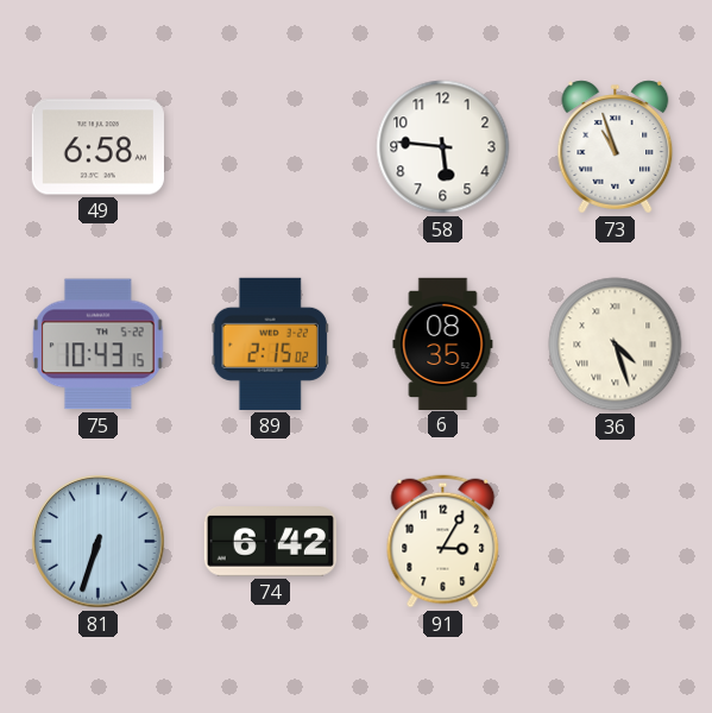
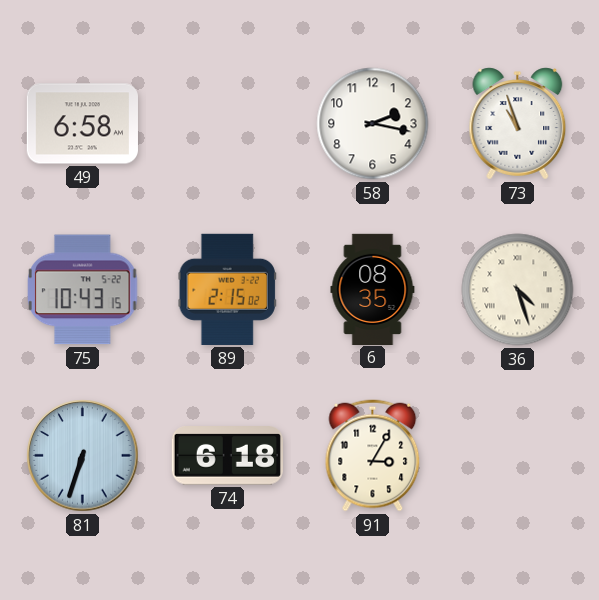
58: 5:46 -> 2:17
74: 6:42 -> 6:18
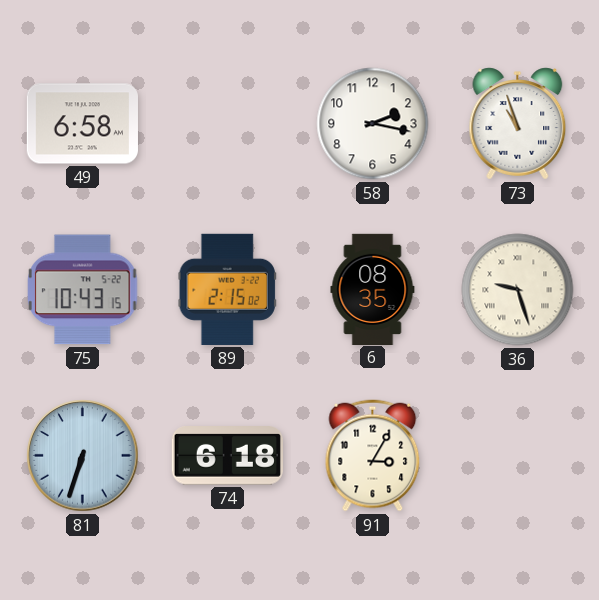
36: 4:27 -> 9:27
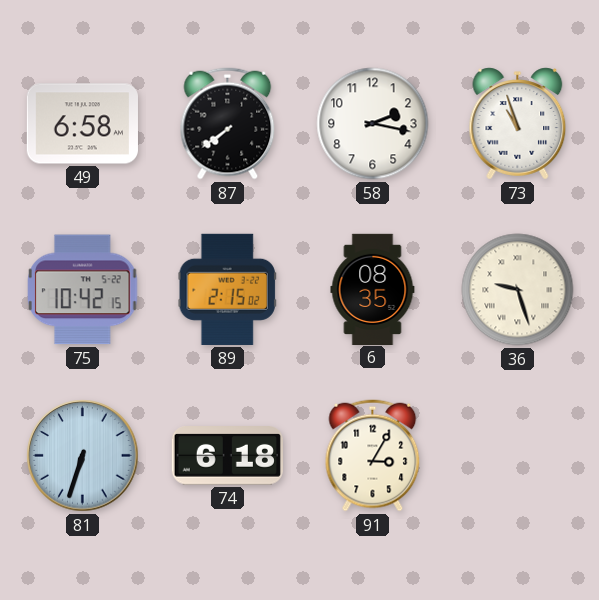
87: none -> 7:39
75: 10:43 -> 10:42
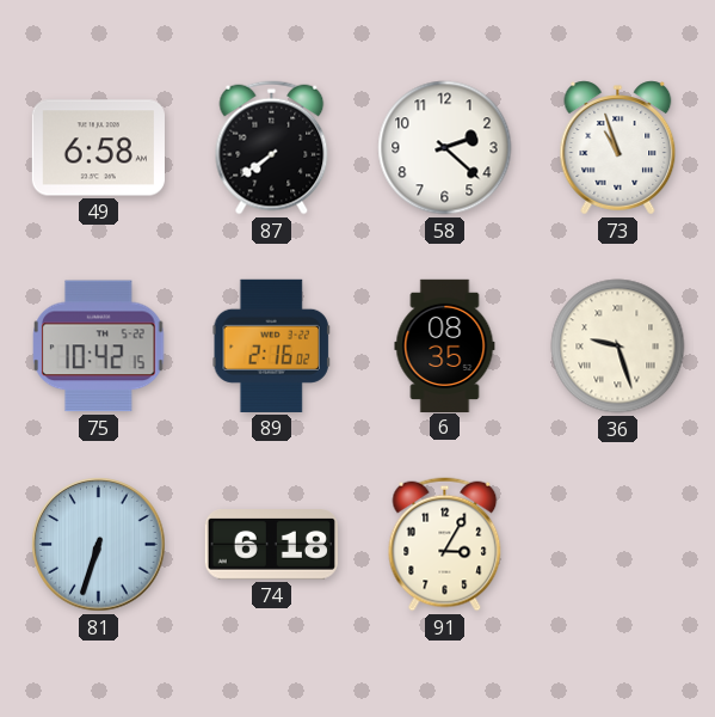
58: 2:17 -> 2:22
89: 2:15 -> 2:16
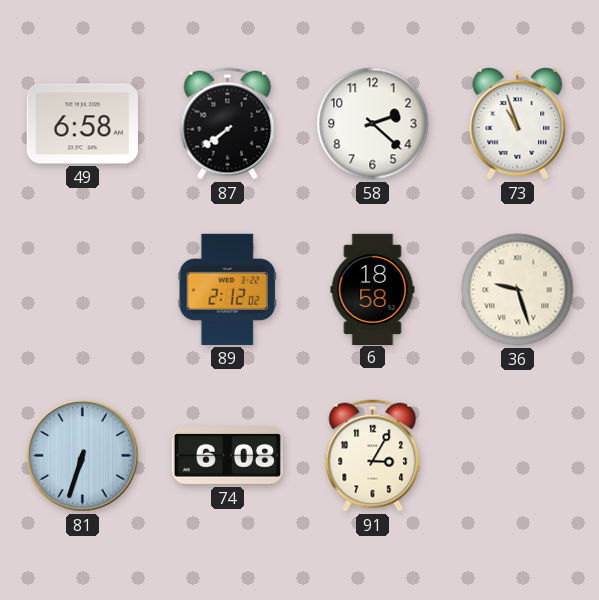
75: 10:42 -> none
89: 2:16 -> 2:12
6: 08:35 -> 18:58
74: 6:18 -> 6:08
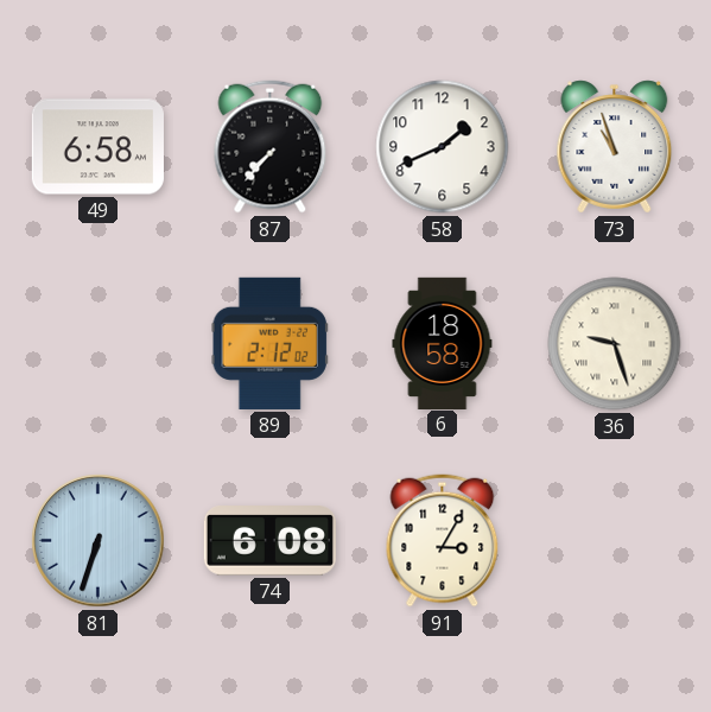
87: 7:39 -> 7:37
58: 2:22 -> 1:41
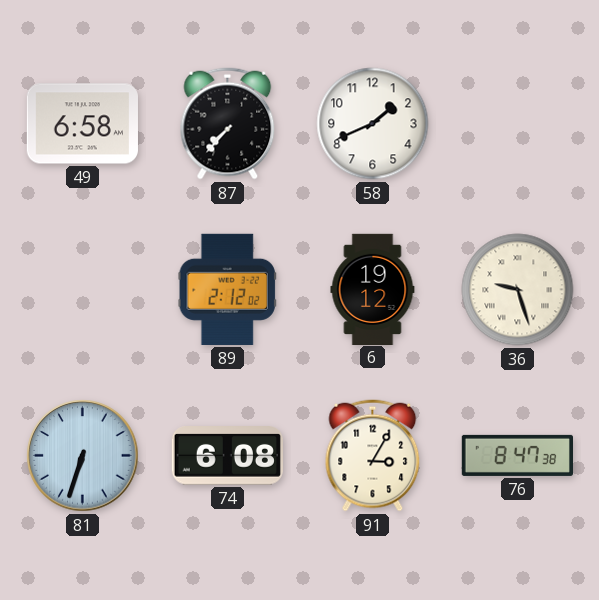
73: 10:57 -> none
6: 18:58 -> 19:12
76: none -> 8:47
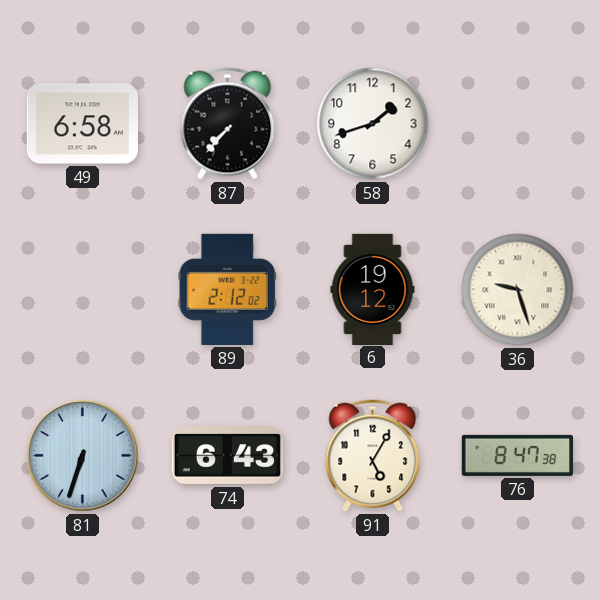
58: 1:41 -> 1:42
74: 6:08 -> 6:43
91: 3:05 -> 5:05
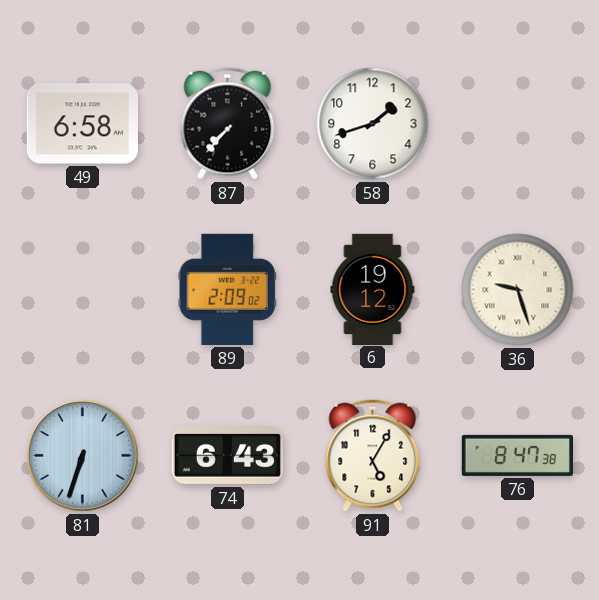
89: 2:12 -> 2:09
